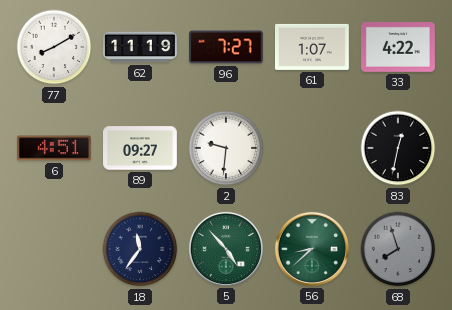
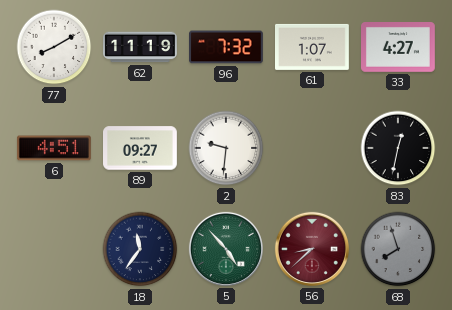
96: 7:27 -> 7:32
33: 4:22 -> 4:27
56 dial: green -> burgundy
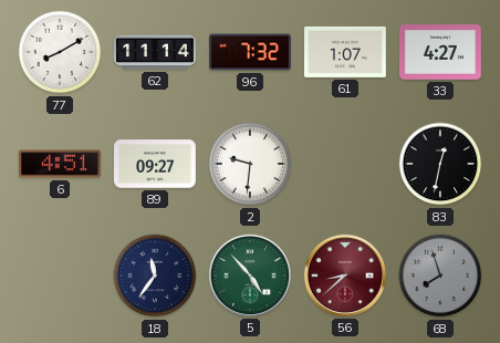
62: 11:19 -> 11:14
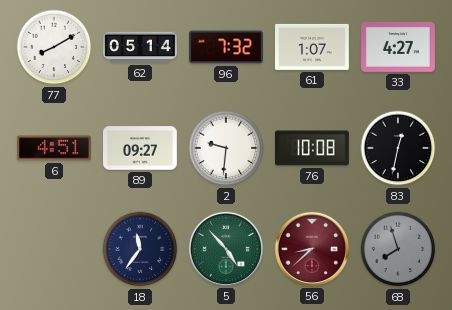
62: 11:14 -> 05:14
76: none -> 10:08
